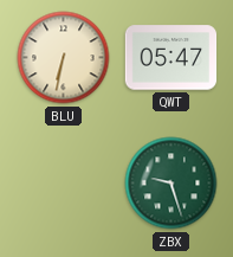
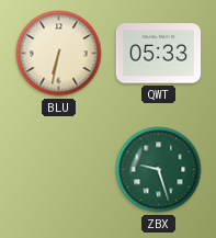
QWT: 05:47 -> 05:33
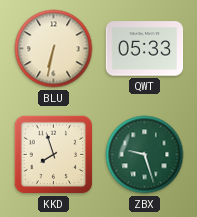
KKD: none -> 7:57
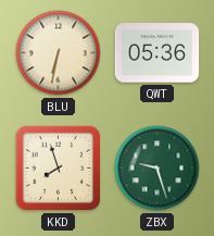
QWT: 05:33 -> 05:36
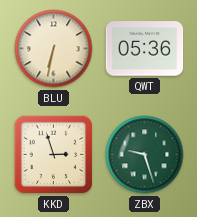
KKD: 7:57 -> 2:57
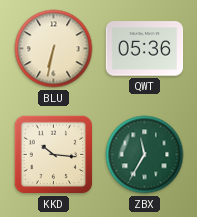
KKD: 2:57 -> 10:16
ZBX: 9:27 -> 11:35
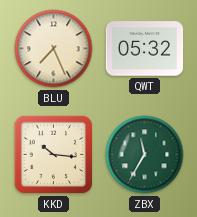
BLU: 6:32 -> 7:26
QWT: 05:36 -> 05:32
